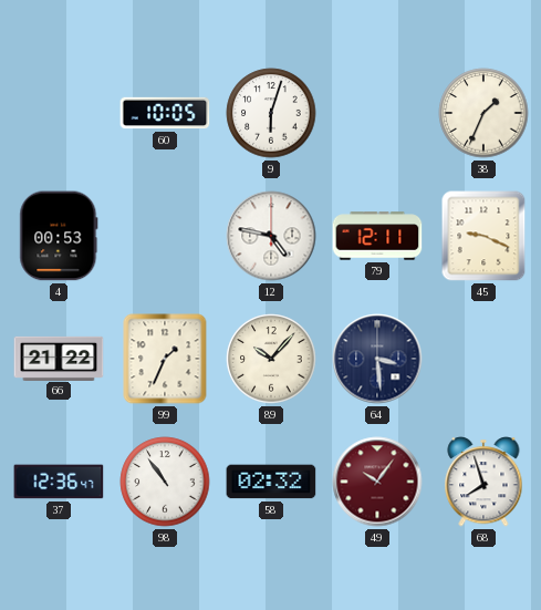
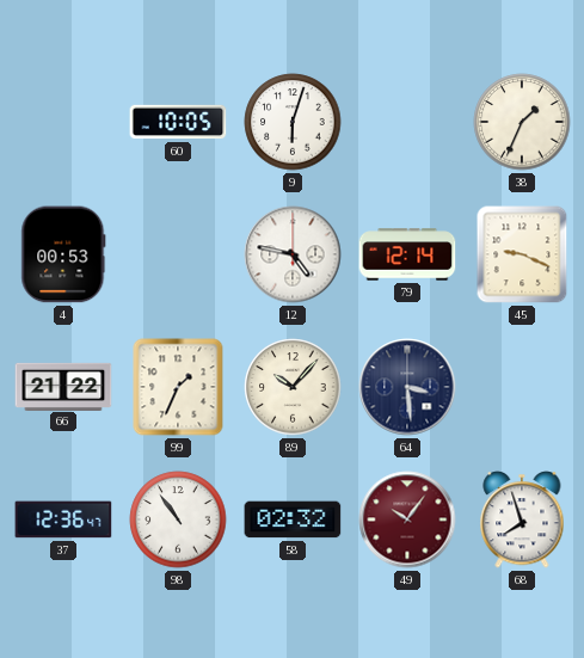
79: 12:11 -> 12:14
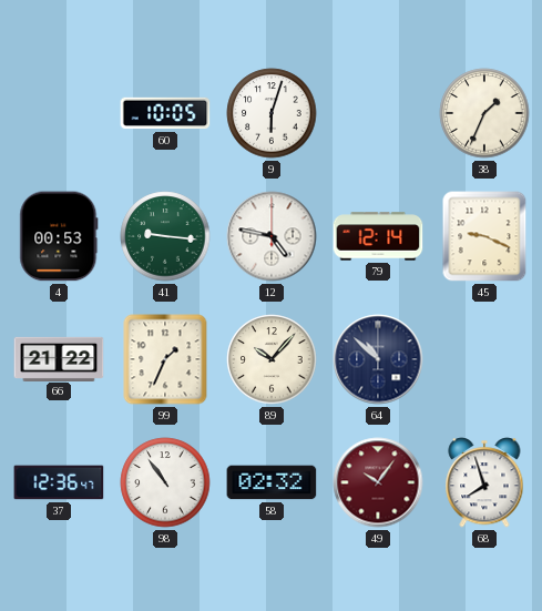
41: none -> 9:16
64: 3:29 -> 10:52
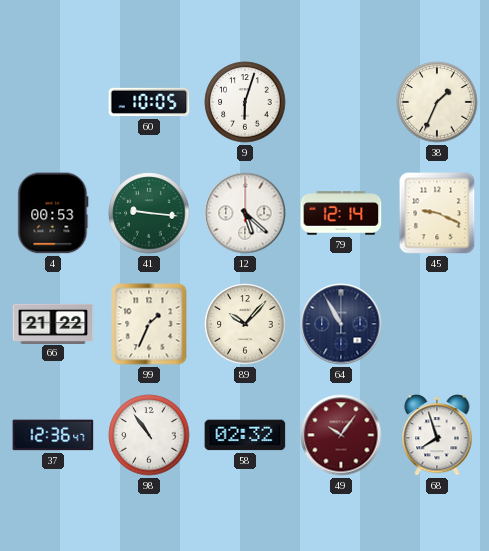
12: 4:47 -> 5:22
64: 10:52 -> 10:55
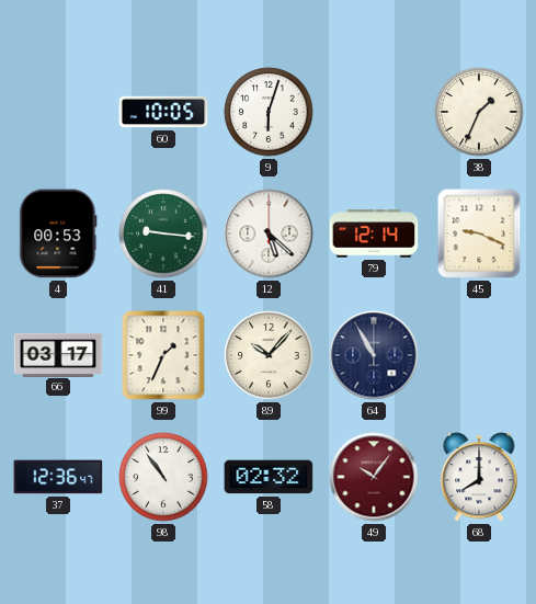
66: 21:22 -> 03:17
68: 7:57 -> 8:00
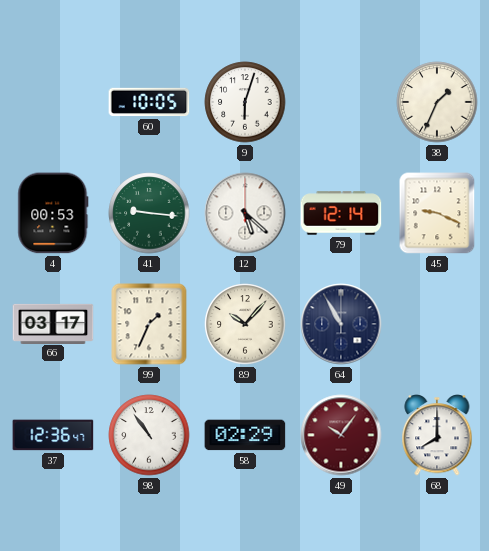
58: 02:32 -> 02:29
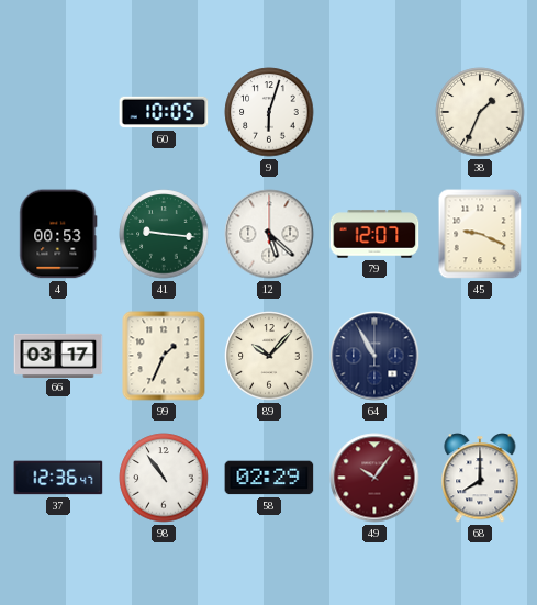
79: 12:14 -> 12:07
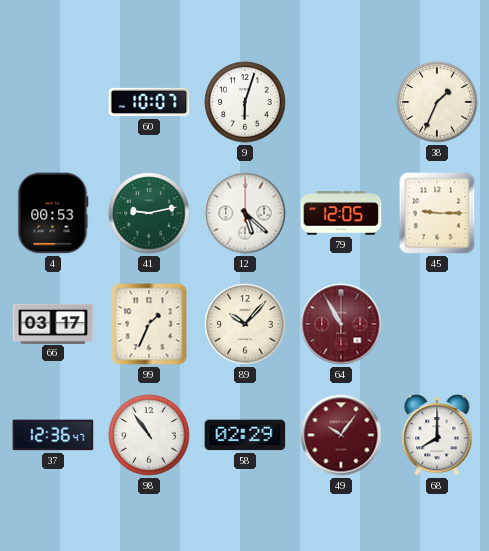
60: 10:05 -> 10:07
41: 9:16 -> 9:13
79: 12:07 -> 12:05
45: 9:19 -> 9:15
64 dial: navy -> burgundy
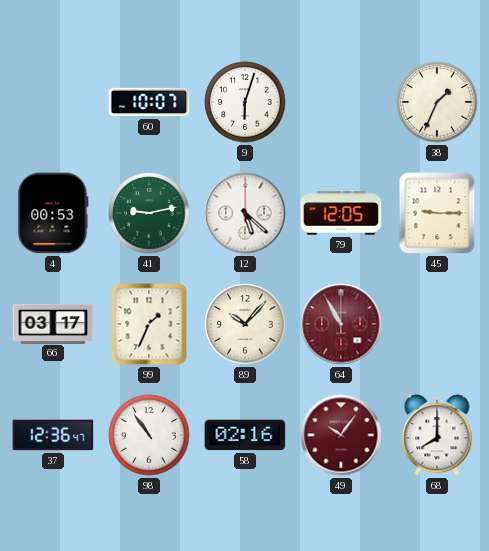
58: 02:29 -> 02:16
